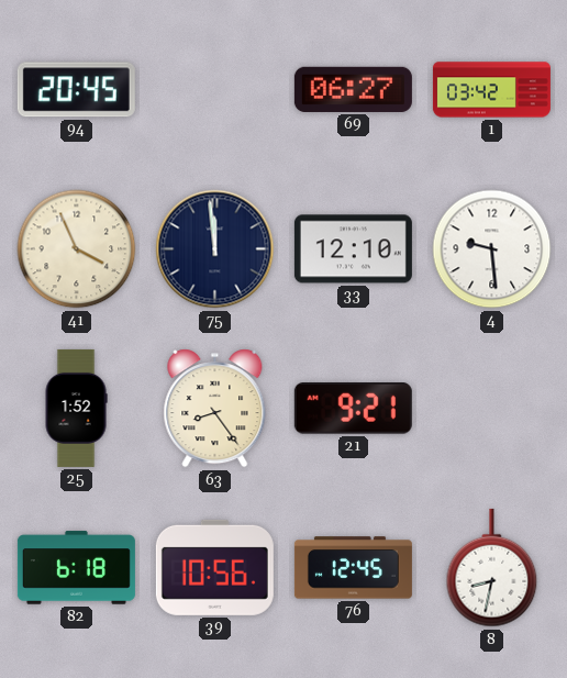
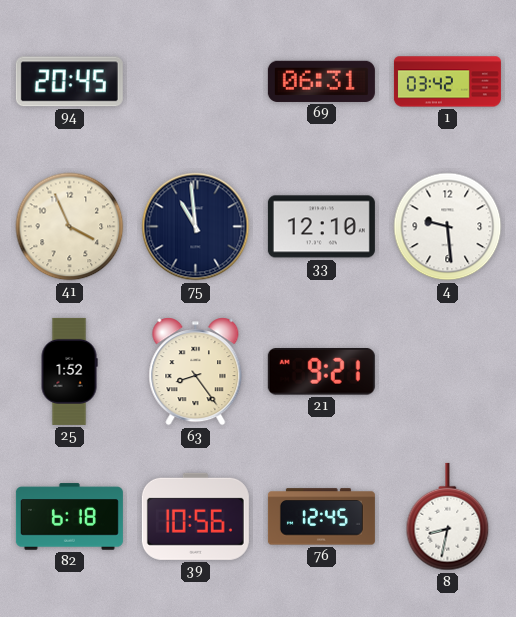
69: 06:27 -> 06:31
75: 11:59 -> 10:59
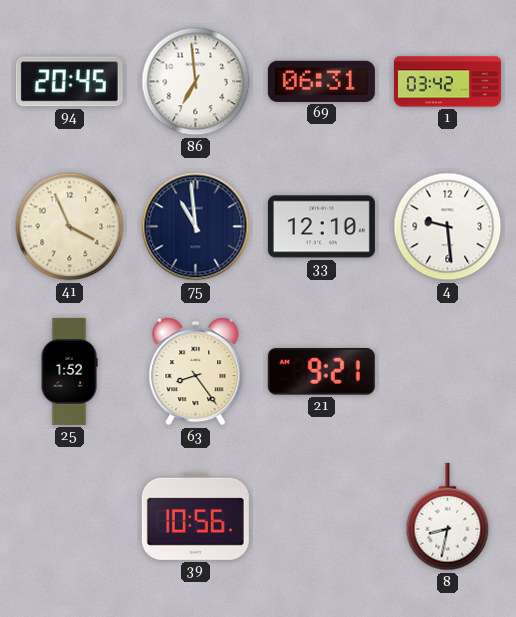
86: none -> 6:59
82: 6:18 -> none
76: 12:45 -> none
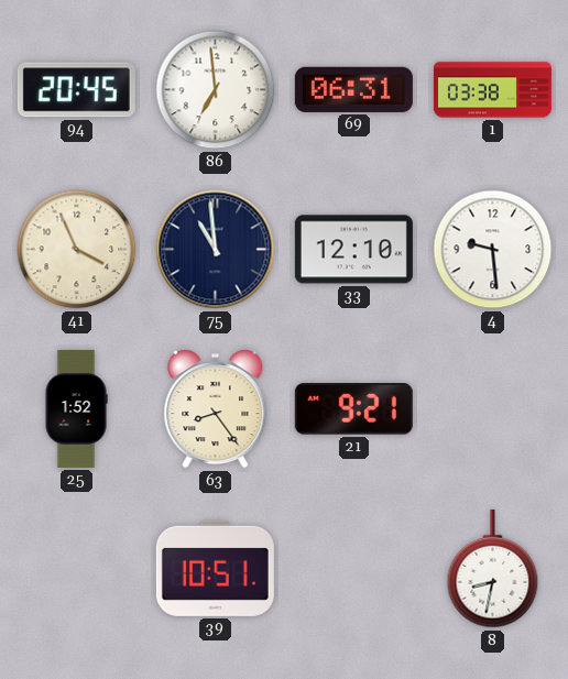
1: 03:42 -> 03:38
39: 10:56 -> 10:51
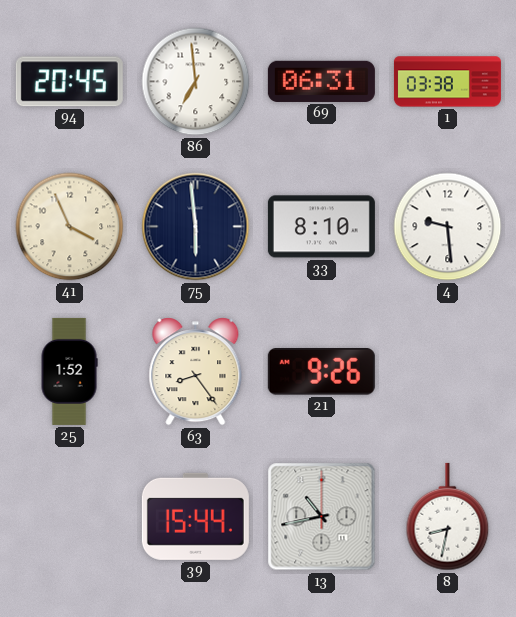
75: 10:59 -> 5:59
33: 12:10 -> 8:10
21: 9:21 -> 9:26
39: 10:51 -> 15:44
13: none -> 10:43
